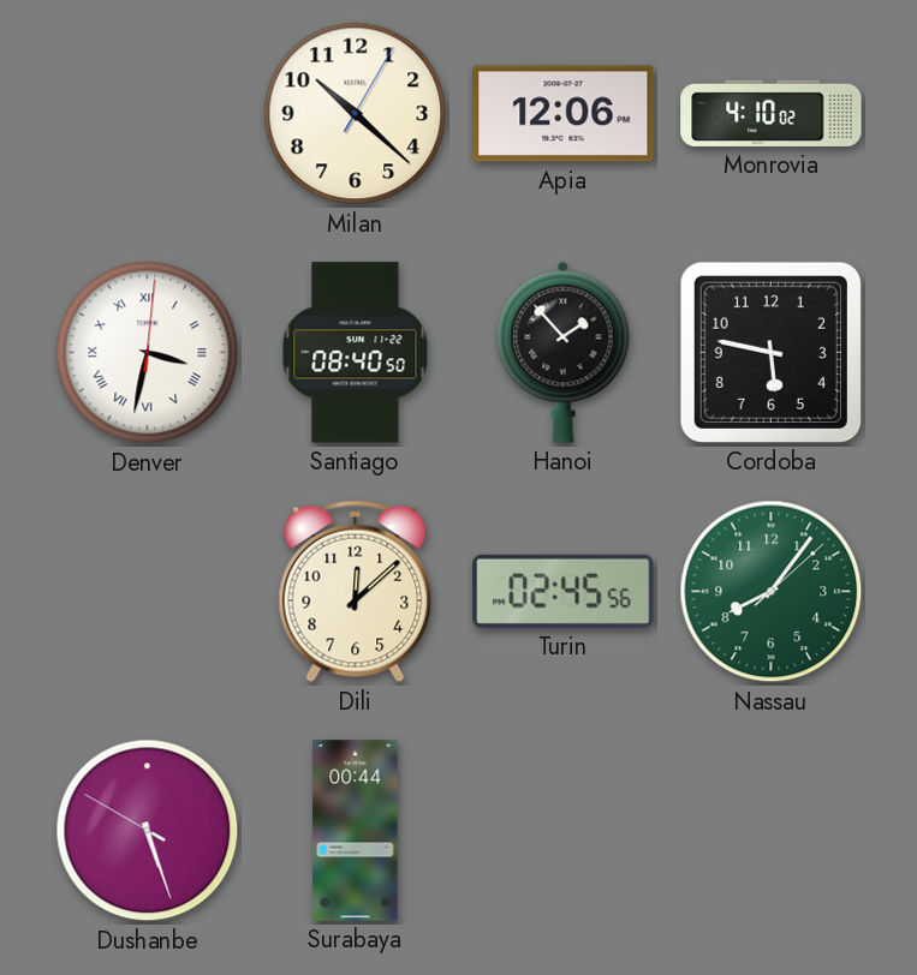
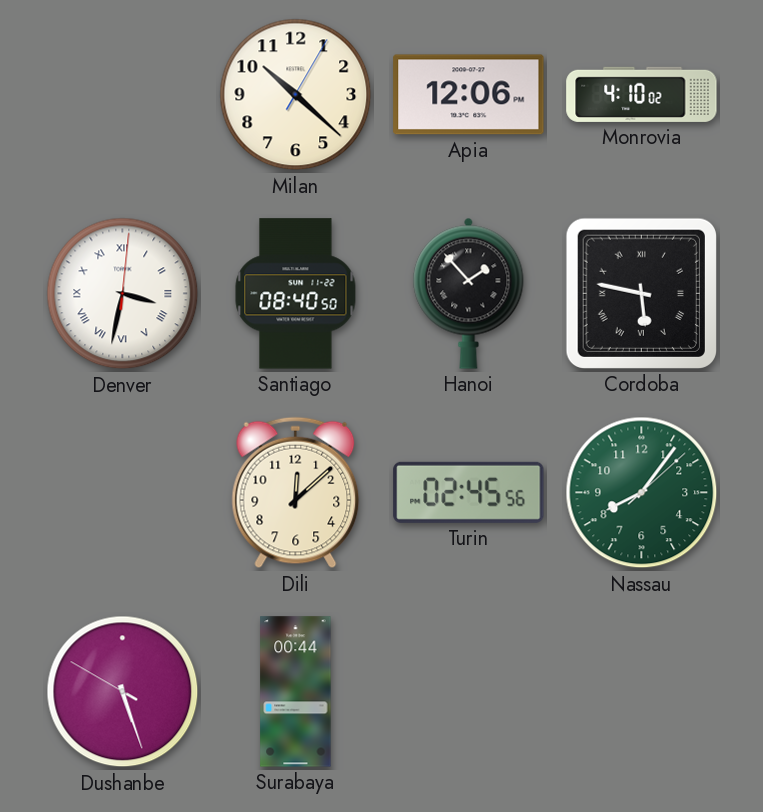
Cordoba numerals: Arabic -> Roman
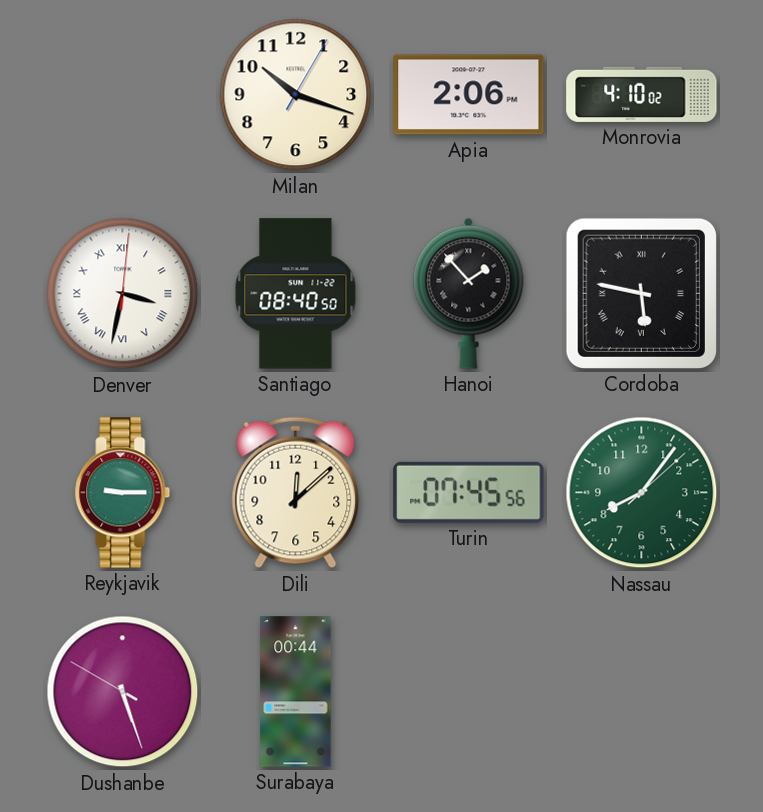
Milan: 10:22 -> 10:18
Apia: 12:06 -> 2:06
Reykjavik: none -> 9:15
Turin: 02:45 -> 07:45
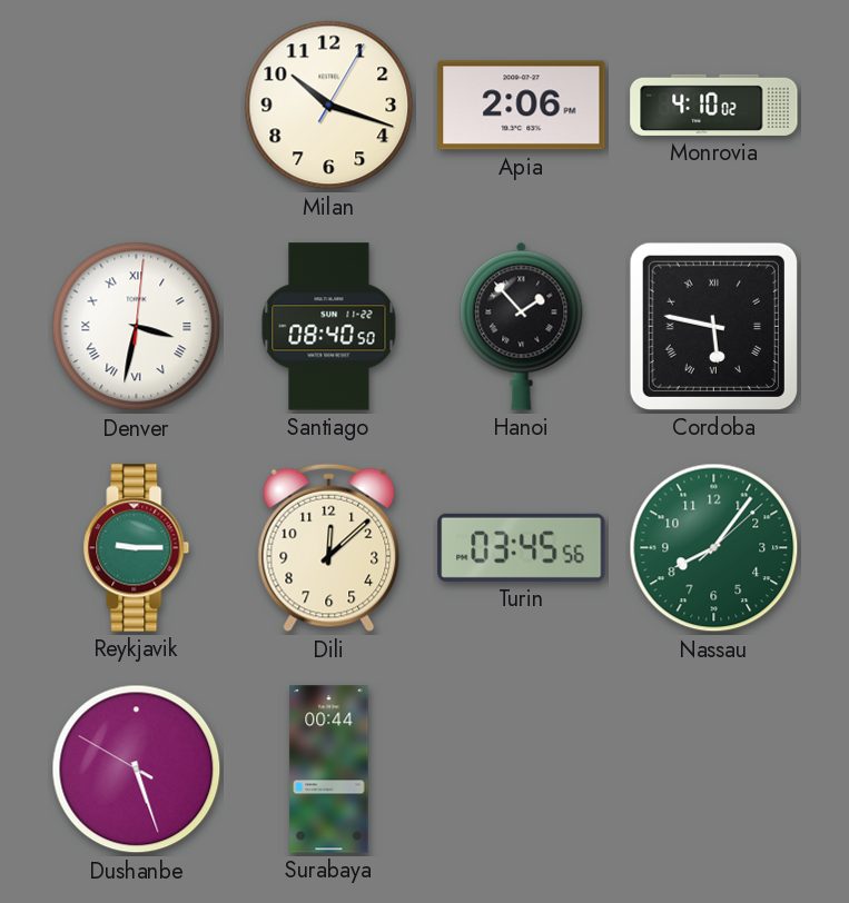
Turin: 07:45 -> 03:45
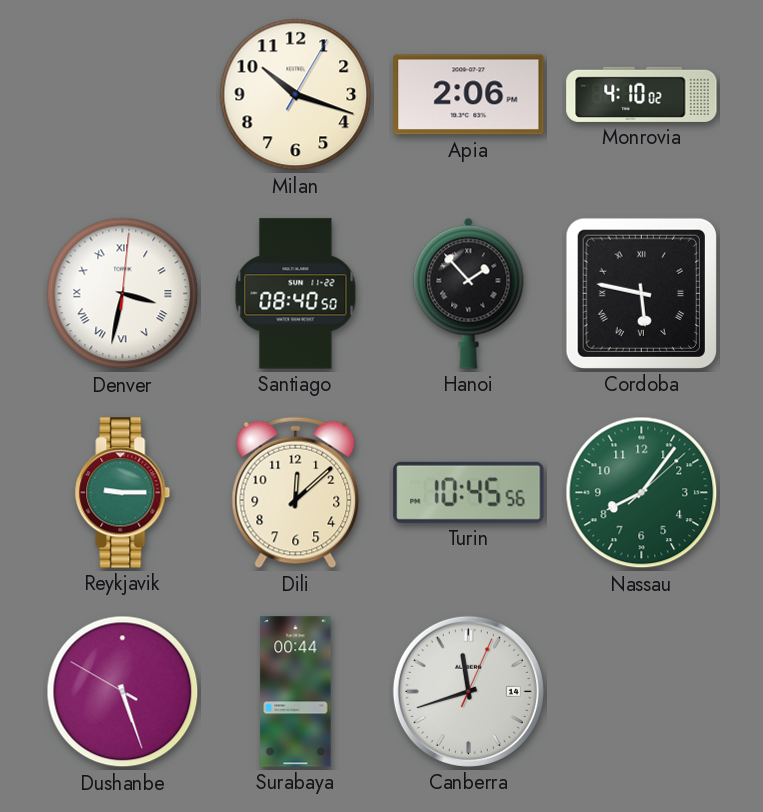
Turin: 03:45 -> 10:45
Canberra: none -> 11:42
